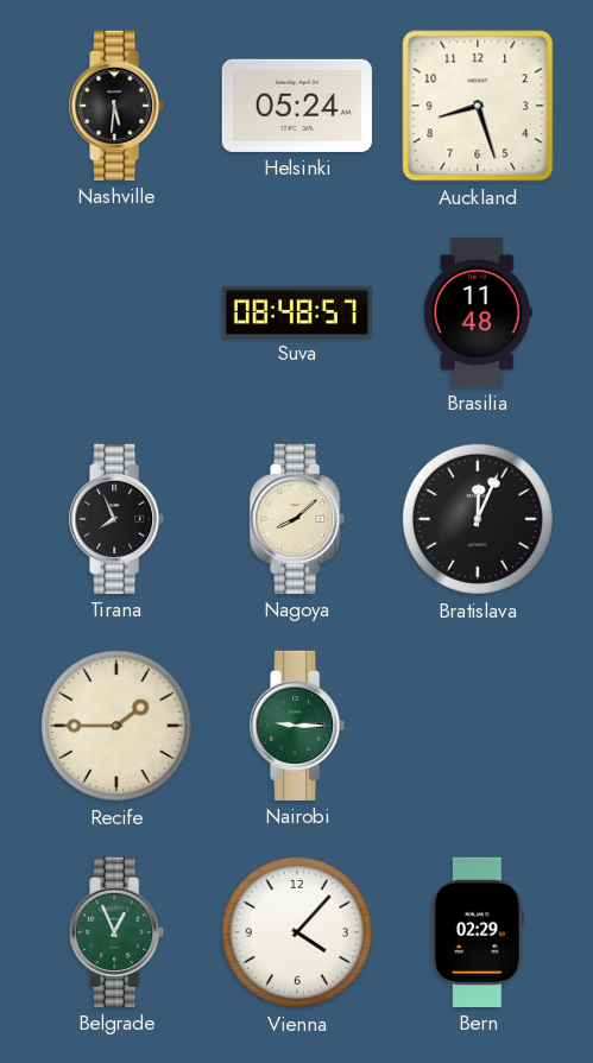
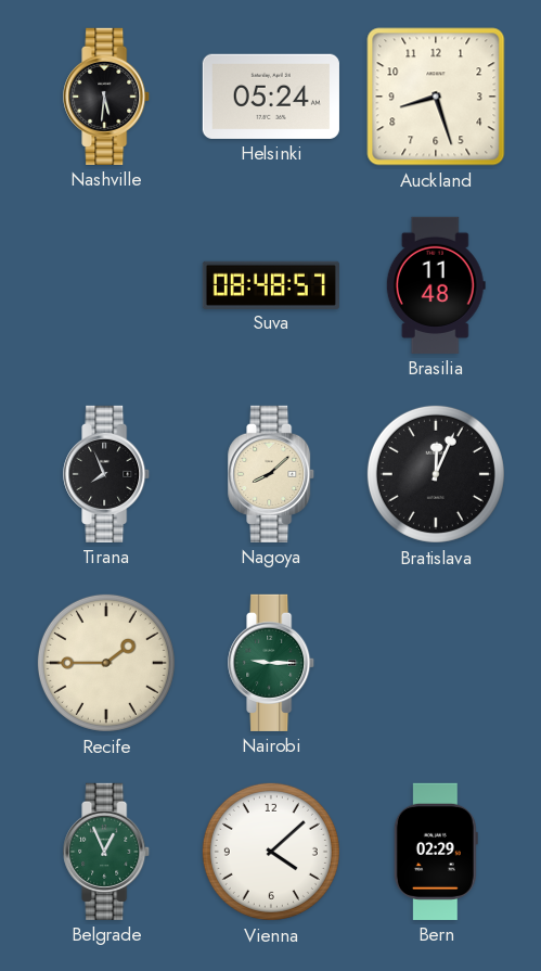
Vienna: 4:07 -> 4:08
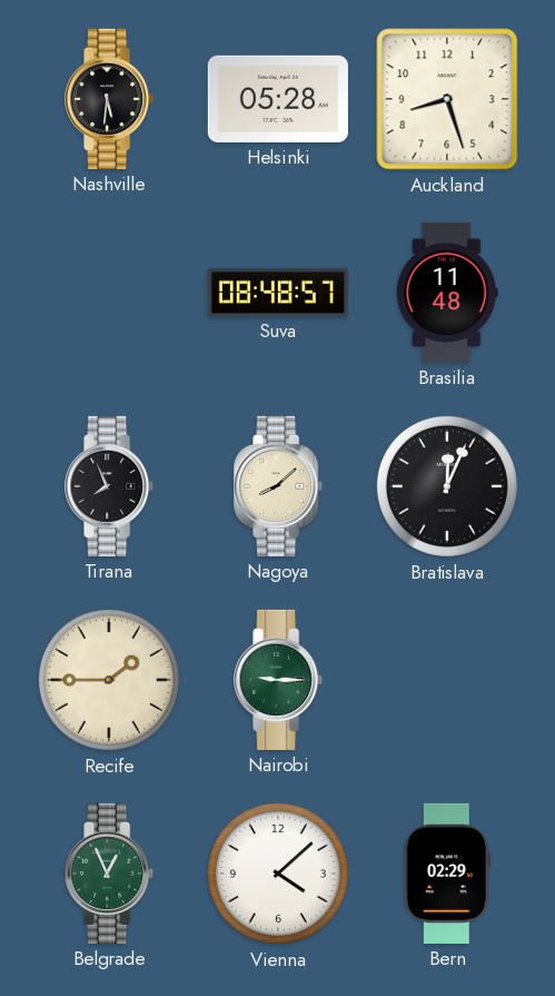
Helsinki: 05:24 -> 05:28
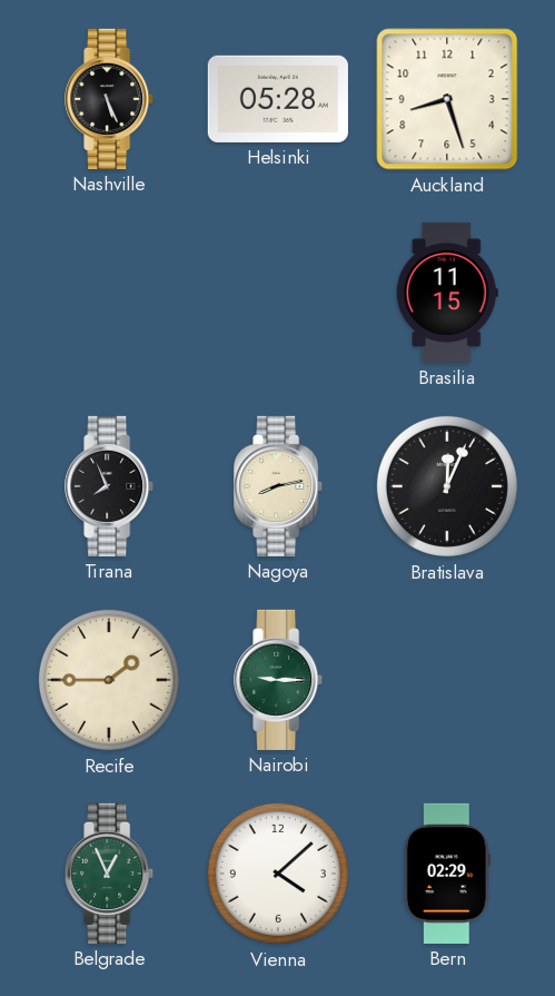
Nashville: 5:31 -> 5:26
Suva: 08:48 -> none
Brasilia: 11:48 -> 11:15
Nagoya: 8:08 -> 8:13
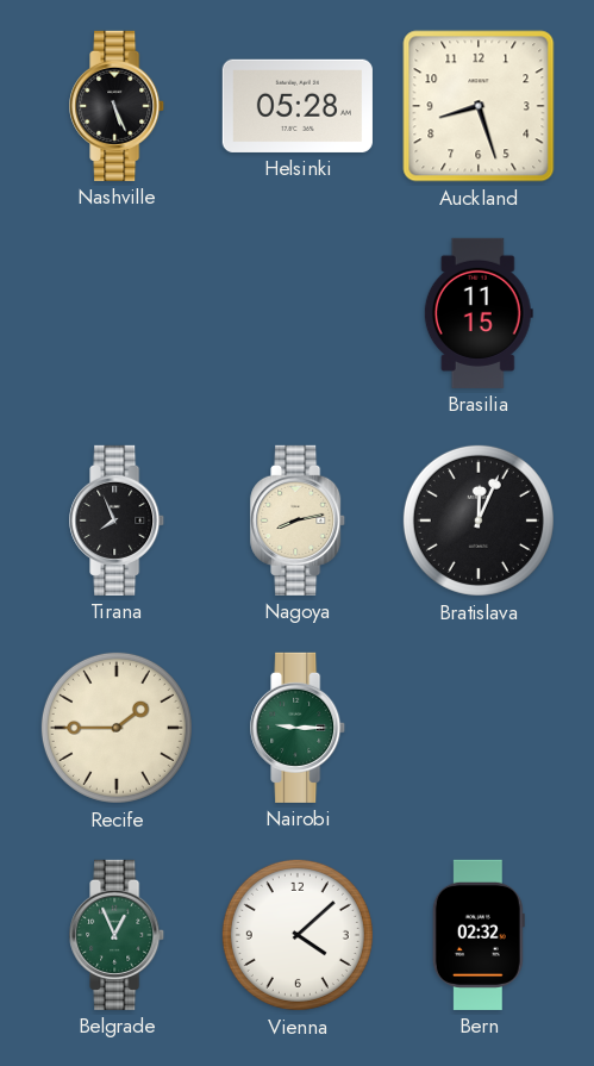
Bern: 02:29 -> 02:32
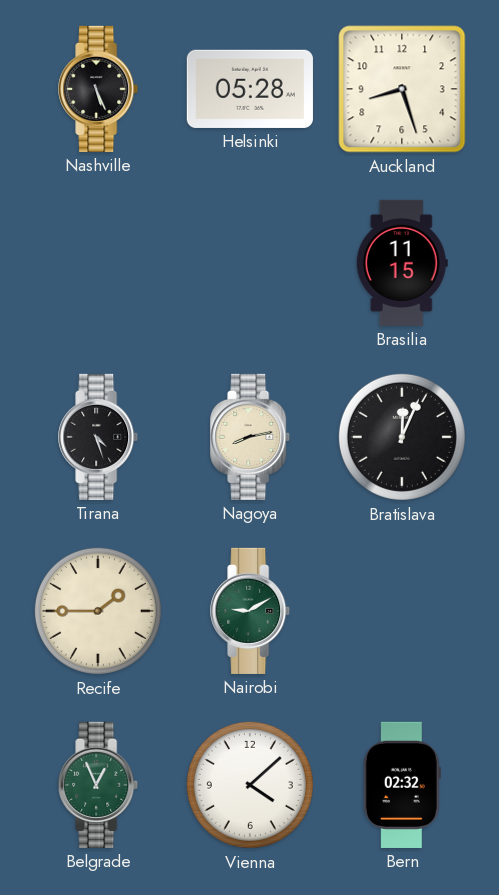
Tirana: 7:56 -> 4:27
Nairobi: 9:15 -> 9:10
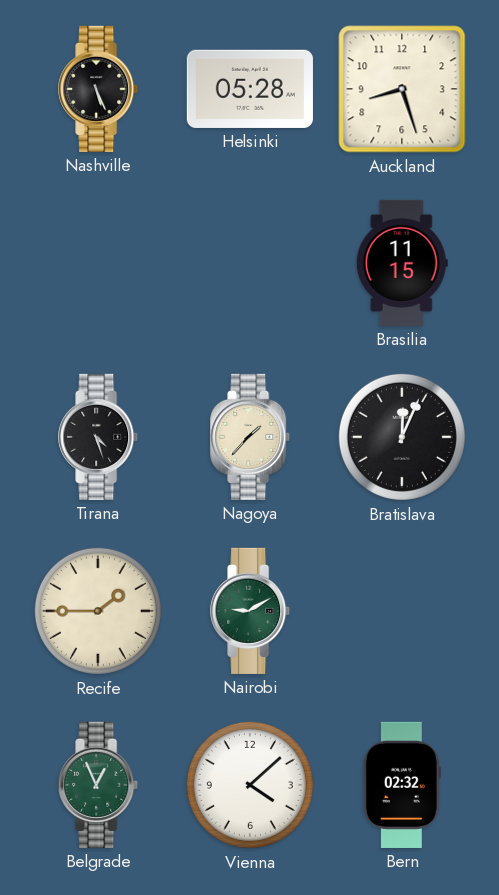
Nagoya: 8:13 -> 1:37
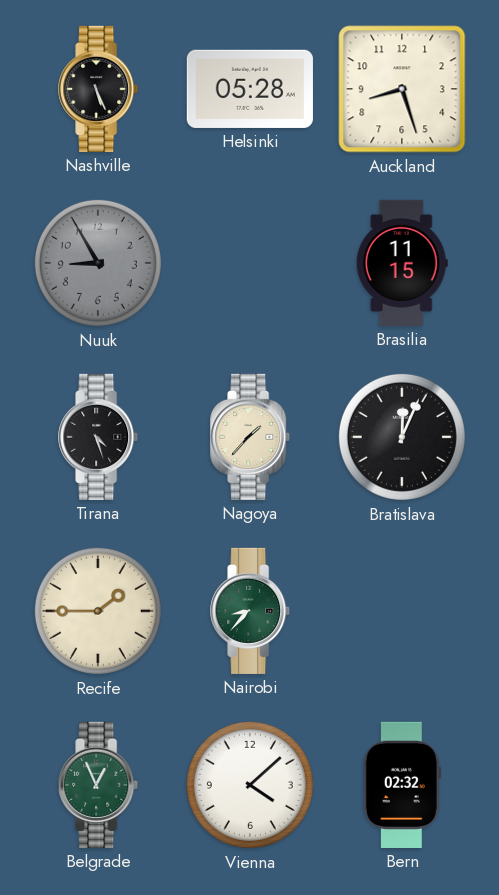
Nuuk: none -> 8:55
Nairobi: 9:10 -> 8:37
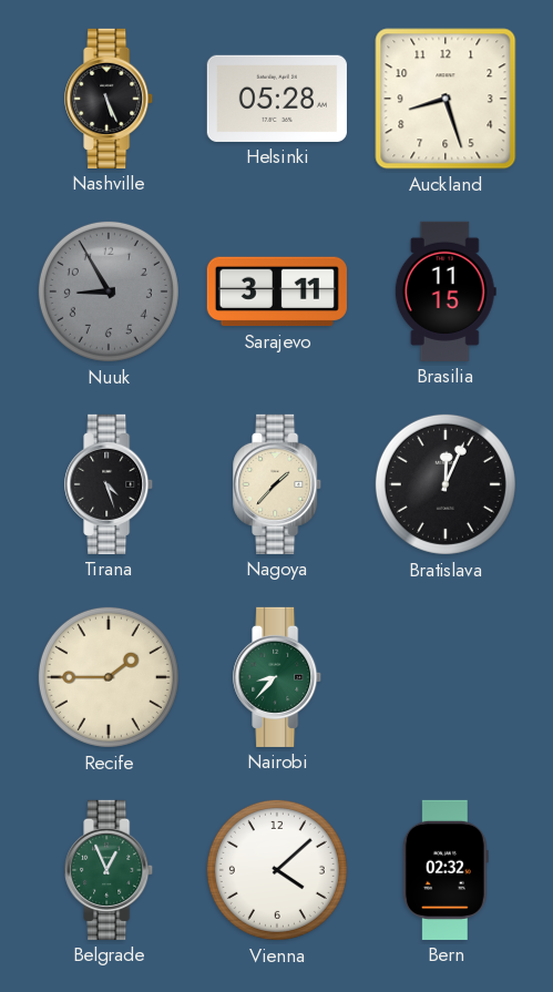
Sarajevo: none -> 3:11
